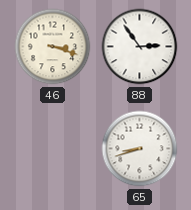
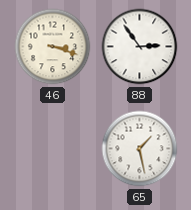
65: 8:42 -> 1:28
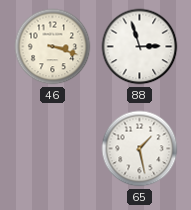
88: 2:54 -> 2:57
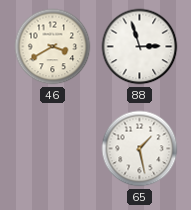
46: 3:18 -> 3:40
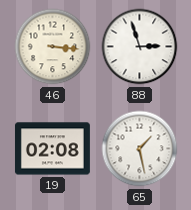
46: 3:40 -> 3:16
19: none -> 02:08
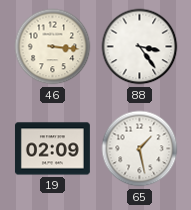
88: 2:57 -> 3:24
19: 02:08 -> 02:09
